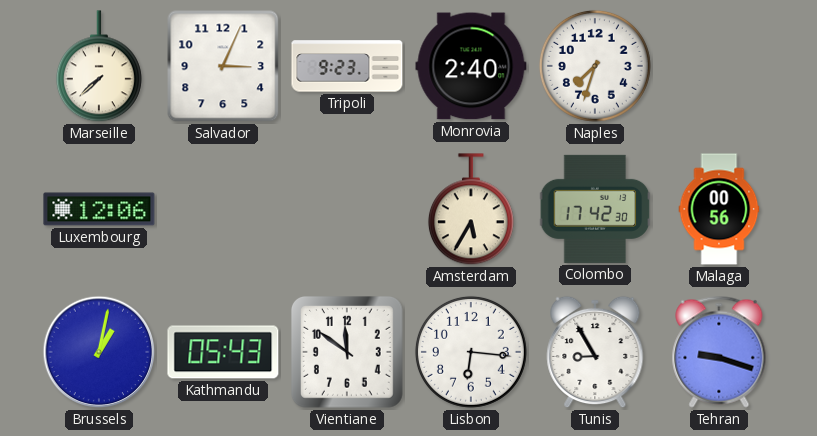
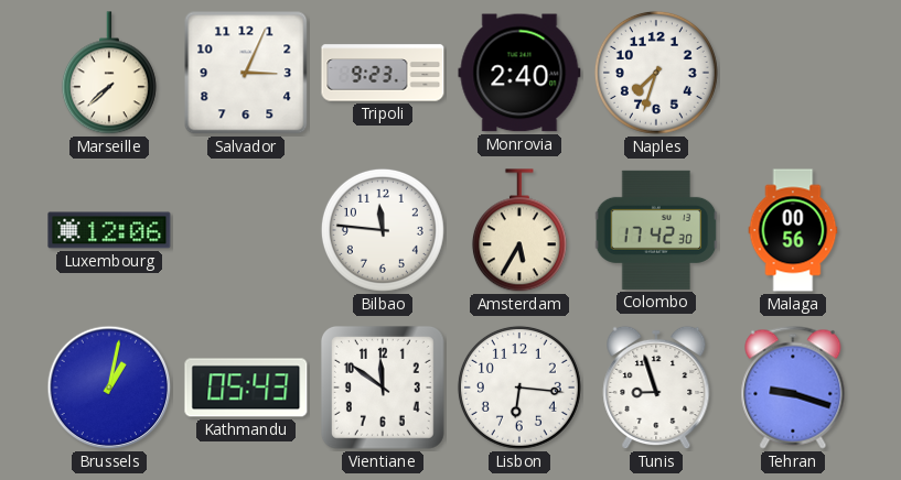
Bilbao: none -> 11:46
Tunis: 8:55 -> 8:57
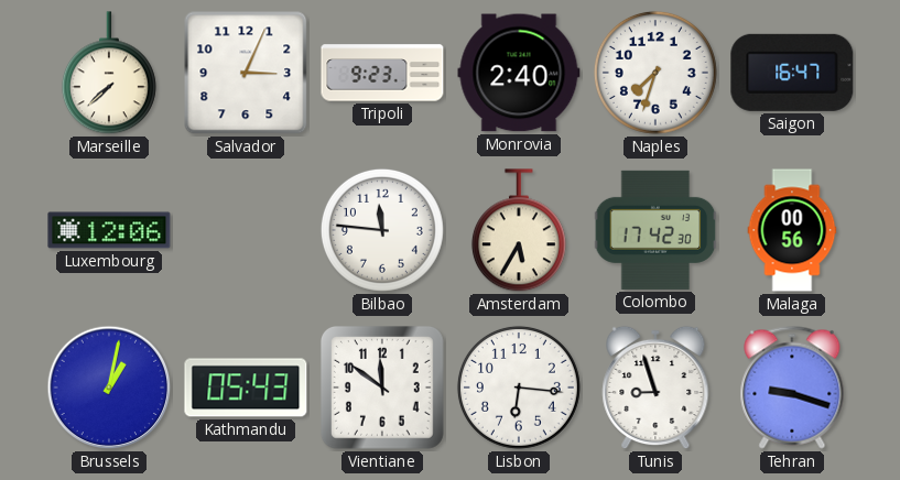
Saigon: none -> 16:47
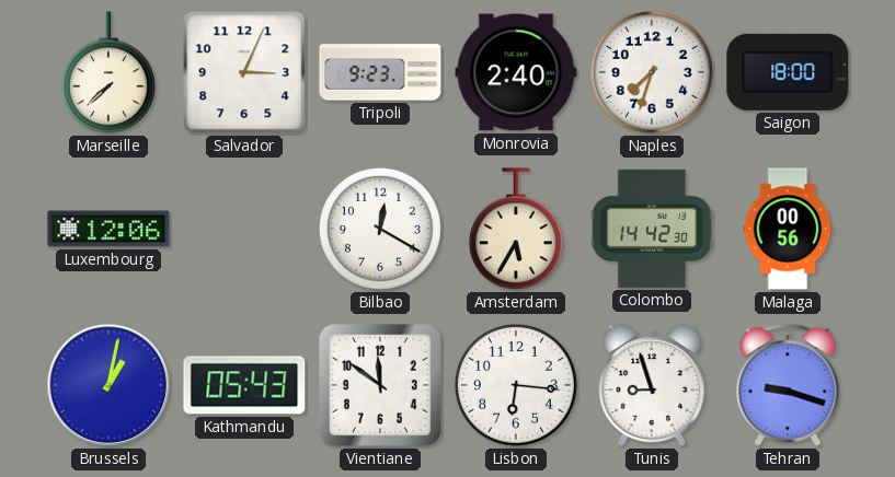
Saigon: 16:47 -> 18:00
Bilbao: 11:46 -> 12:20
Colombo: 17:42 -> 14:42
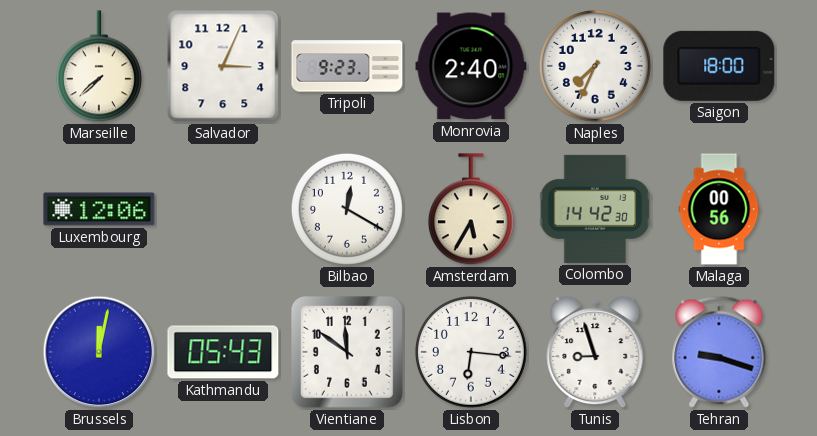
Naples: 7:33 -> 7:34
Brussels: 1:02 -> 12:02
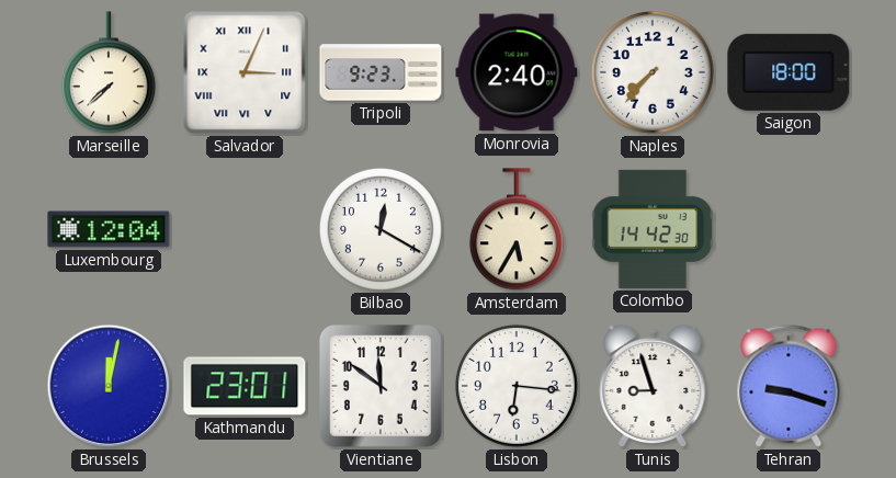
Salvador numerals: Arabic -> Roman
Naples: 7:34 -> 7:37
Luxembourg: 12:06 -> 12:04
Malaga: 00:56 -> none
Kathmandu: 05:43 -> 23:01
